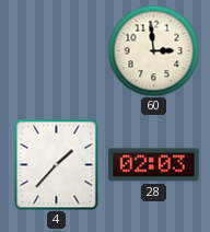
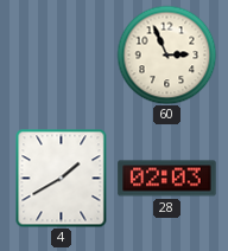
60: 2:59 -> 2:56
4: 1:37 -> 1:40
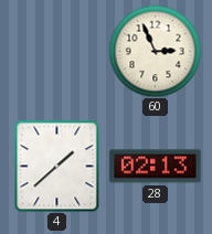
4: 1:40 -> 1:38
28: 02:03 -> 02:13
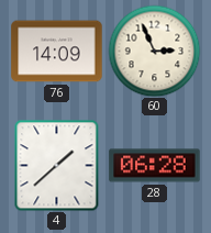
76: none -> 14:09
28: 02:13 -> 06:28
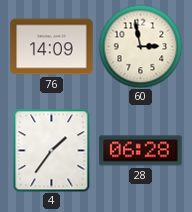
60: 2:56 -> 2:58
4: 1:38 -> 1:36
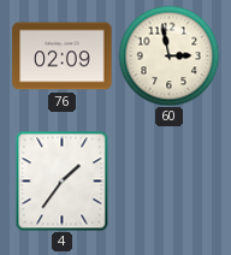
76: 14:09 -> 02:09
28: 06:28 -> none
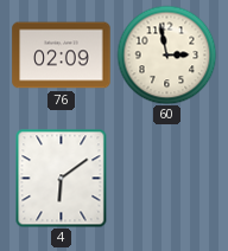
4: 1:36 -> 6:09
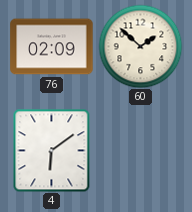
60: 2:58 -> 1:52
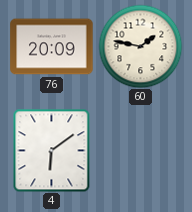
76: 02:09 -> 20:09
60: 1:52 -> 1:47
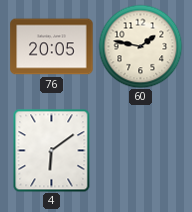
76: 20:09 -> 20:05
